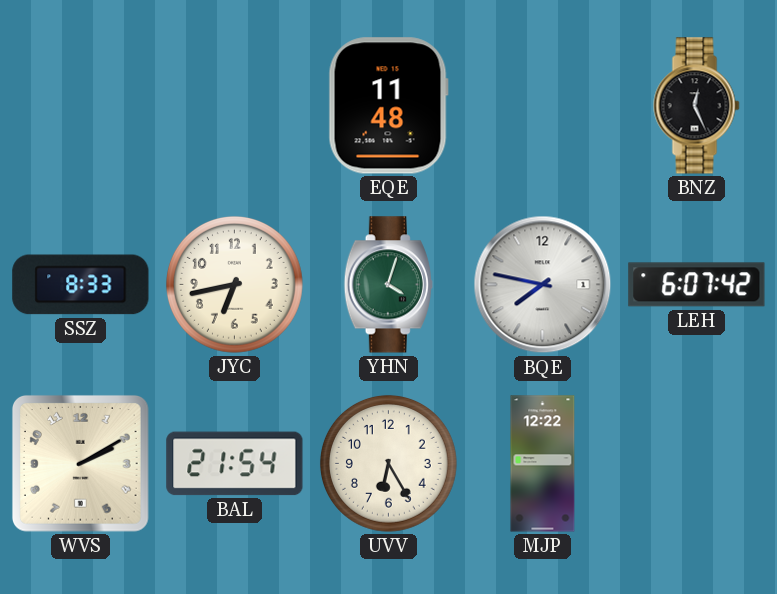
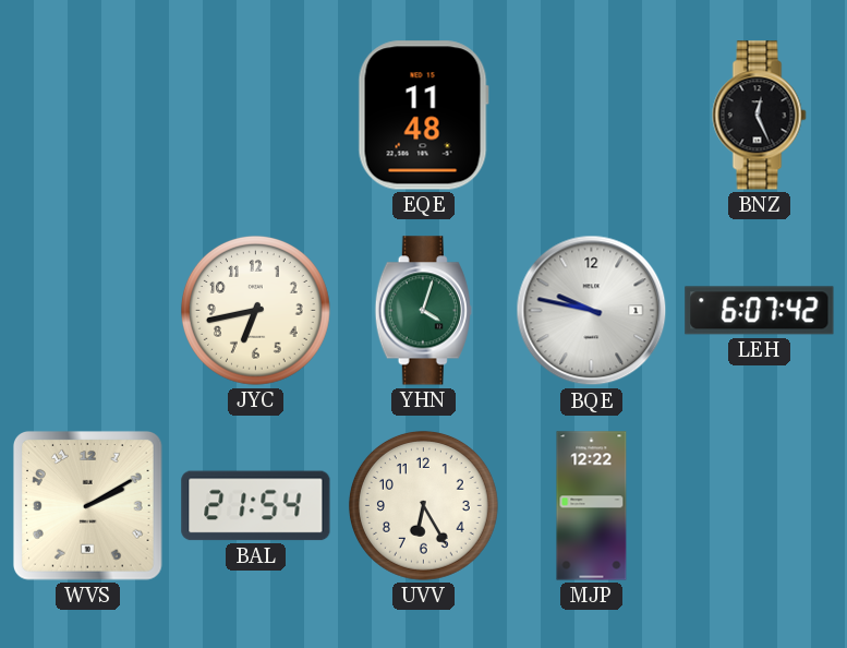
SSZ: 8:33 -> none
BQE: 7:47 -> 9:47
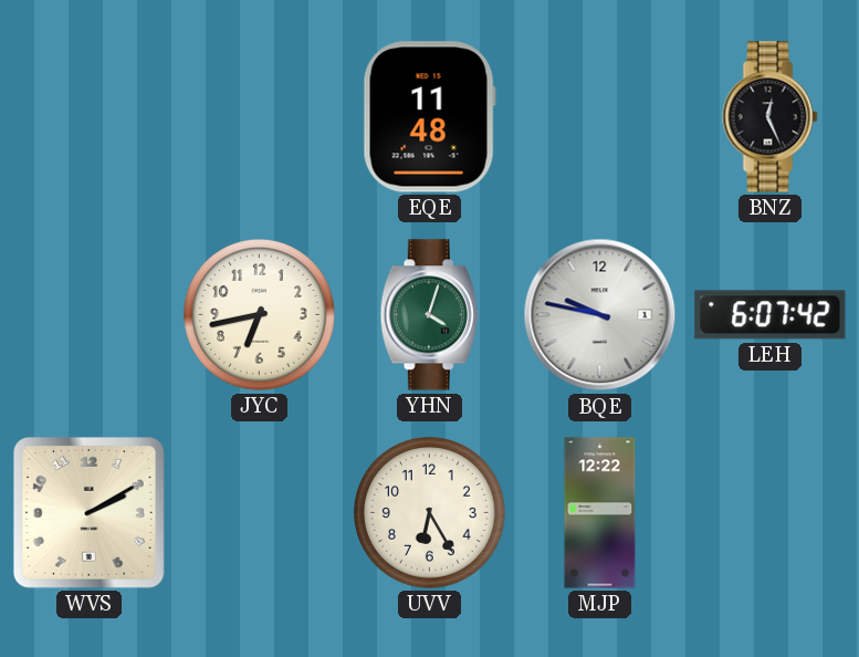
BAL: 21:54 -> none
